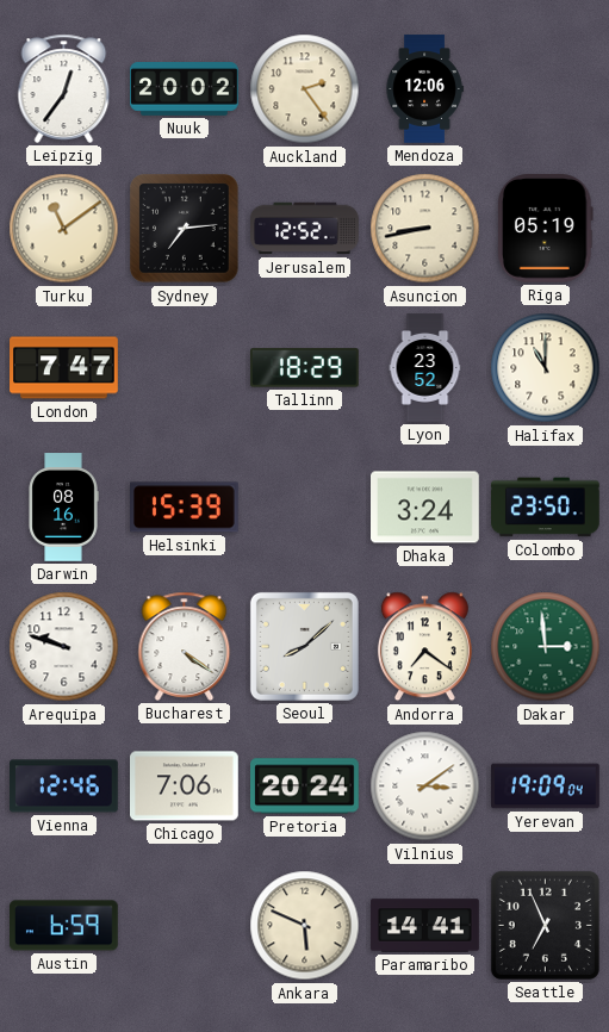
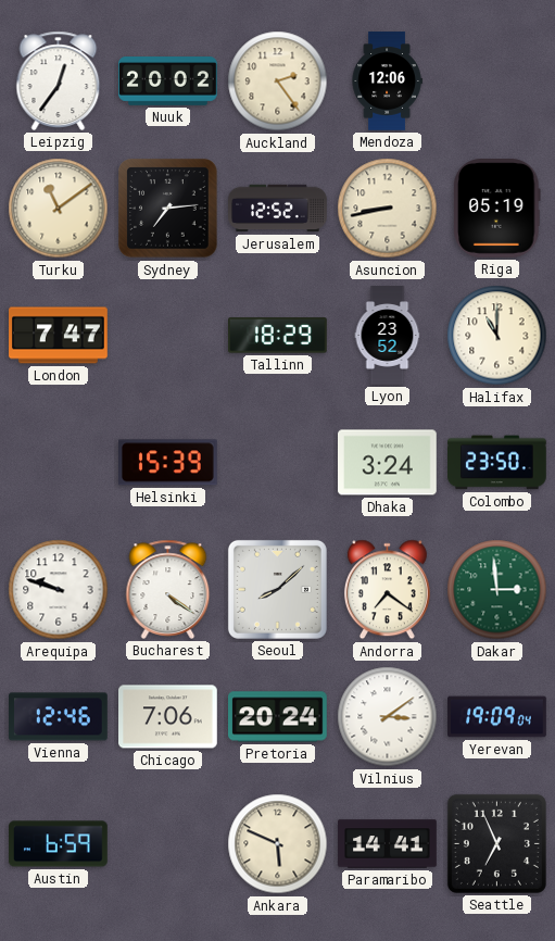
Darwin: 08:16 -> none
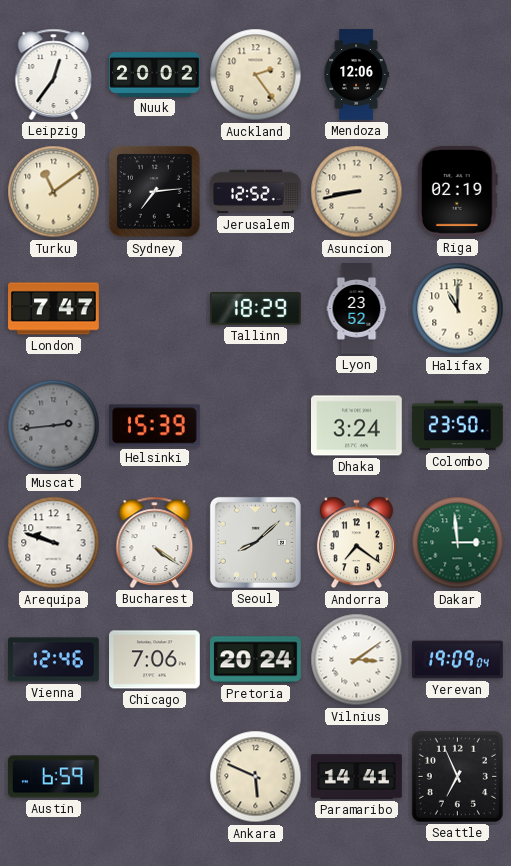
Riga: 05:19 -> 02:19
Muscat: none -> 2:44
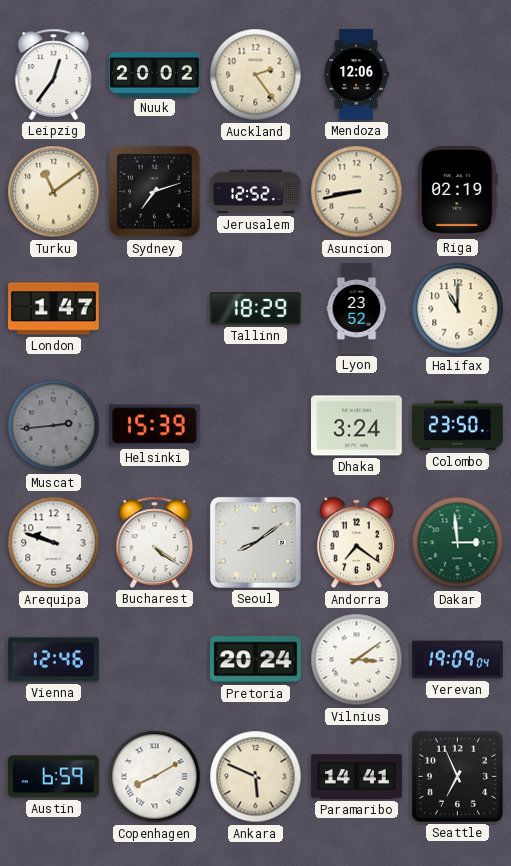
Sydney: 7:14 -> 7:12
London: 7:47 -> 1:47
Seoul: 8:08 -> 8:09
Chicago: 7:06 -> none
Copenhagen: none -> 8:10
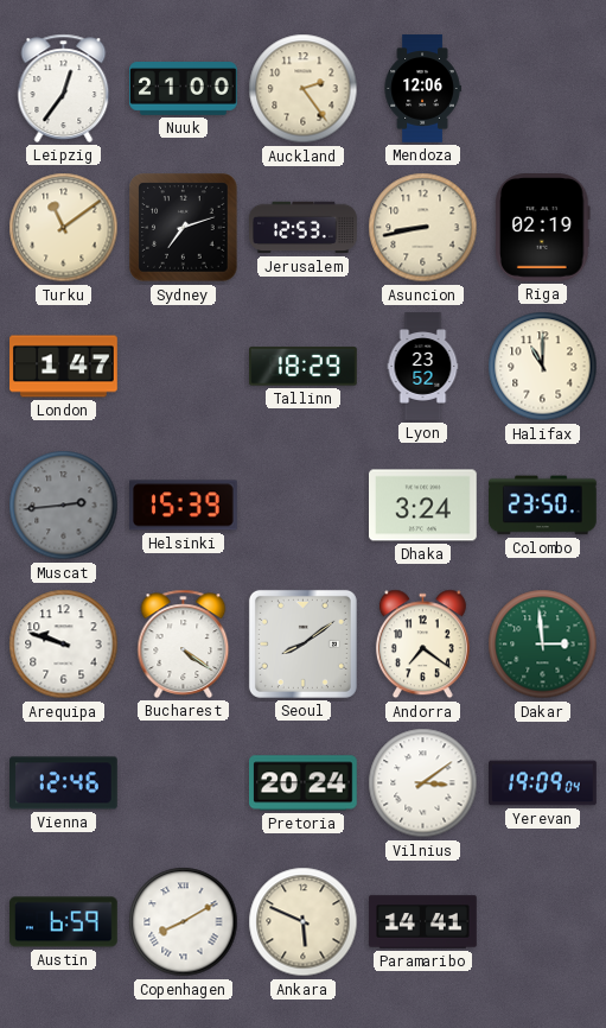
Nuuk: 20:02 -> 21:00
Jerusalem: 12:52 -> 12:53
Seattle: 6:56 -> none
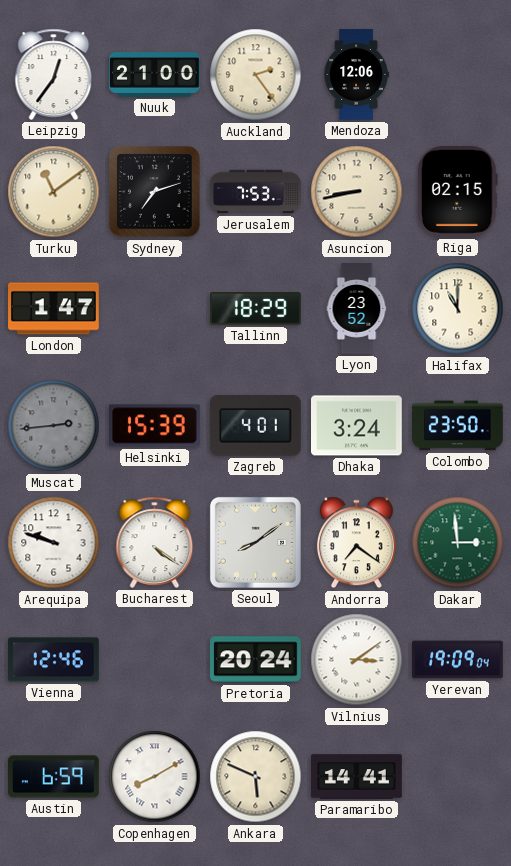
Jerusalem: 12:53 -> 7:53
Riga: 02:19 -> 02:15
Zagreb: none -> 4:01
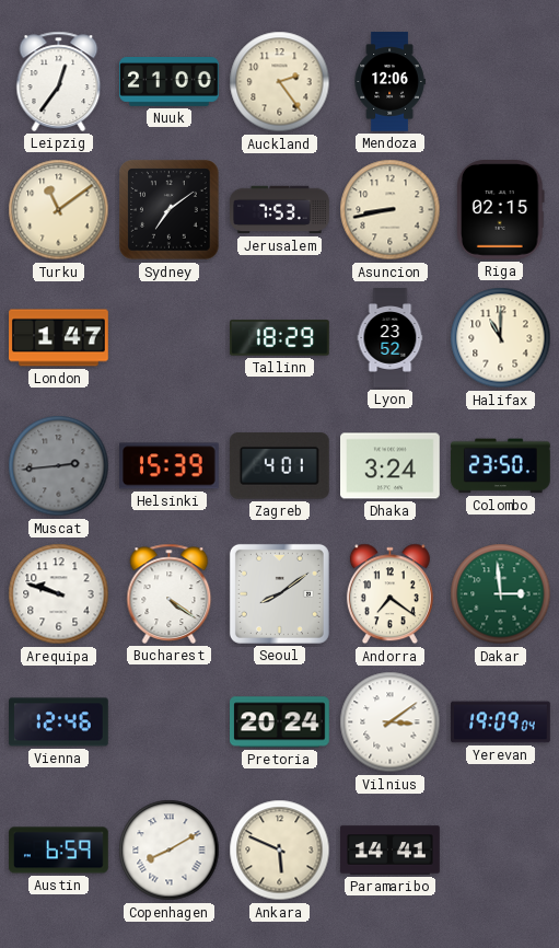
Sydney: 7:12 -> 7:09
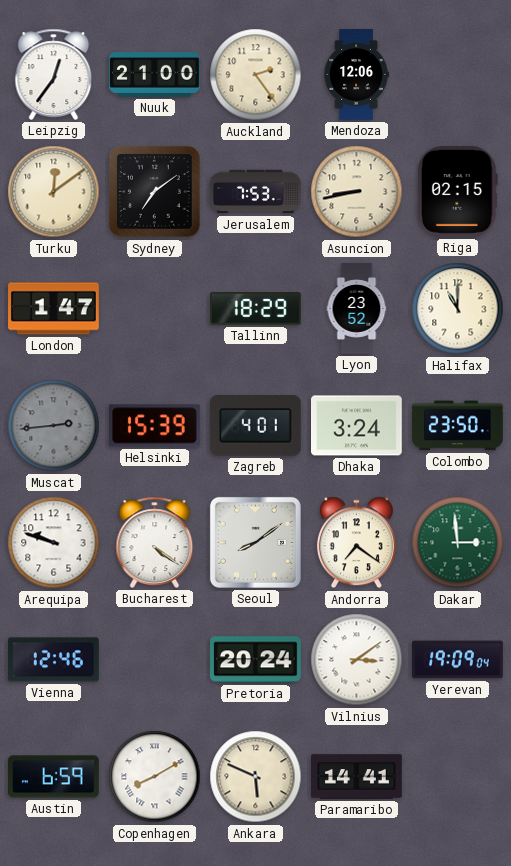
Turku: 11:09 -> 12:09
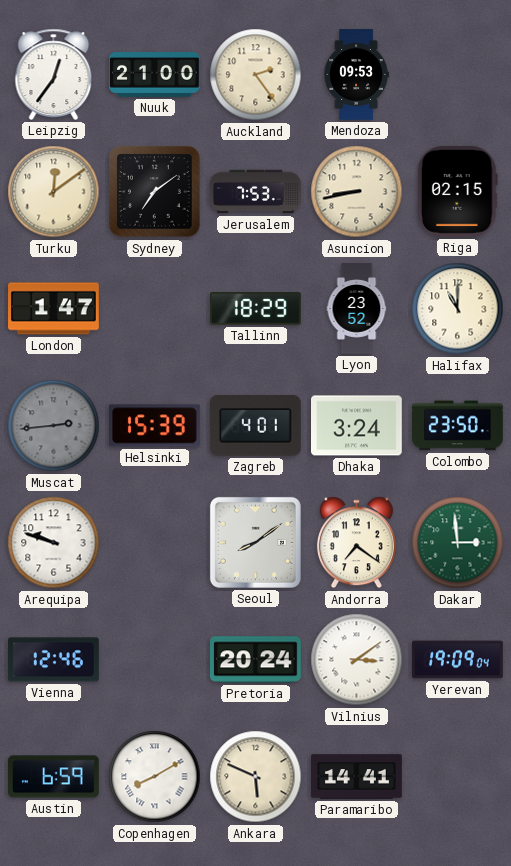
Mendoza: 12:06 -> 09:53
Bucharest: 4:21 -> none
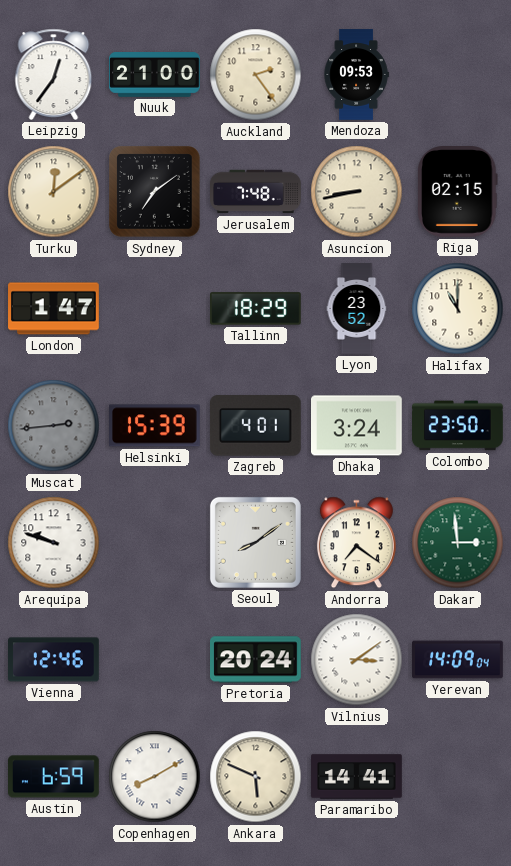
Jerusalem: 7:53 -> 7:48
Yerevan: 19:09 -> 14:09
